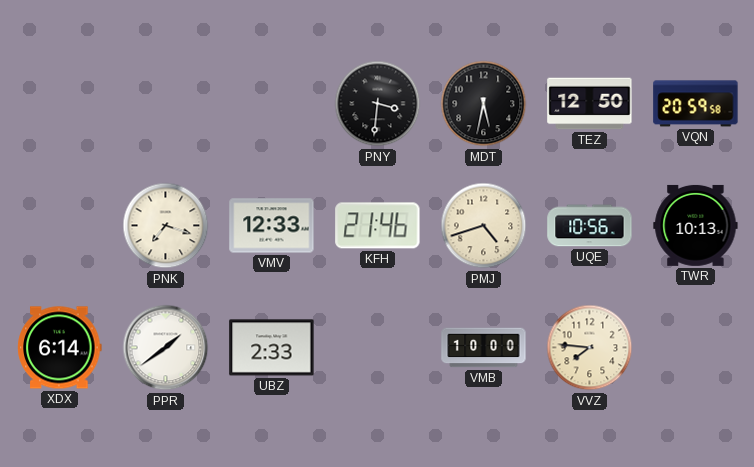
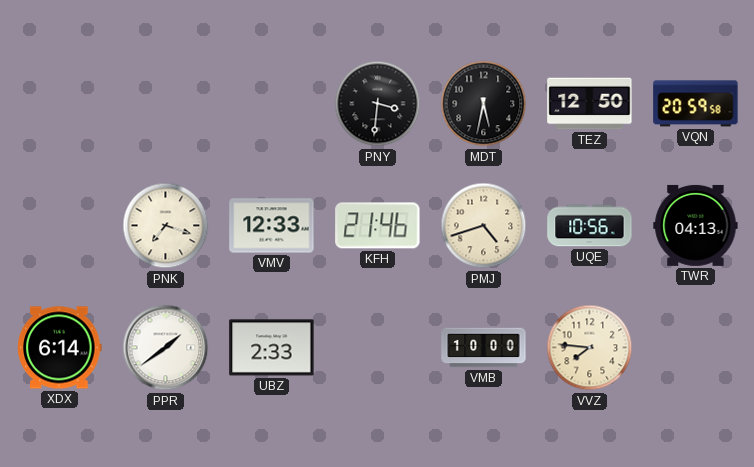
TWR: 10:13 -> 04:13
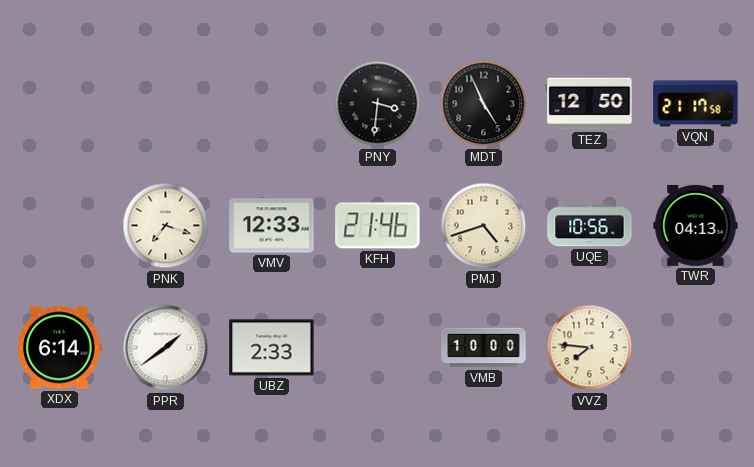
MDT: 5:32 -> 4:56
VQN: 20:59 -> 21:17
